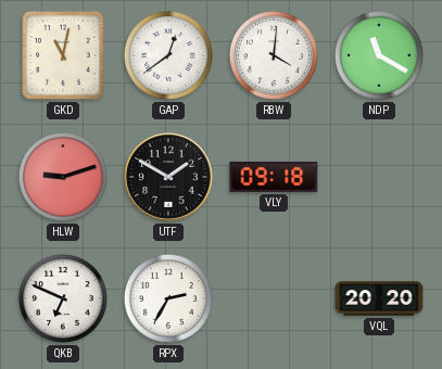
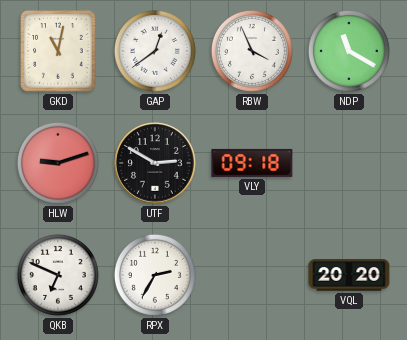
RBW: 4:01 -> 3:56
UTF: 1:50 -> 2:50
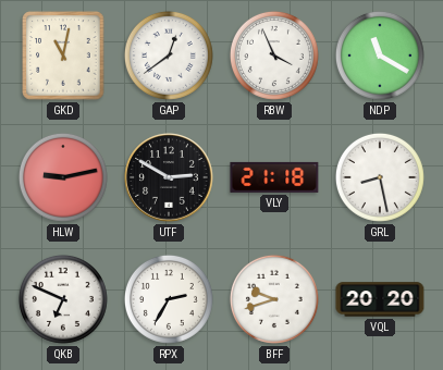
HLW: 9:12 -> 9:13
VLY: 09:18 -> 21:18
GRL: none -> 8:28
BFF: none -> 9:42
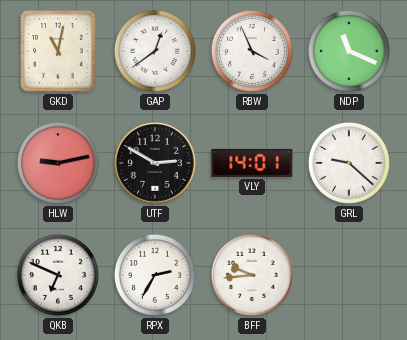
NDP: 11:20 -> 11:19
VLY: 21:18 -> 14:01
GRL: 8:28 -> 9:22
BFF: 9:42 -> 9:44
VQL: 20:20 -> none
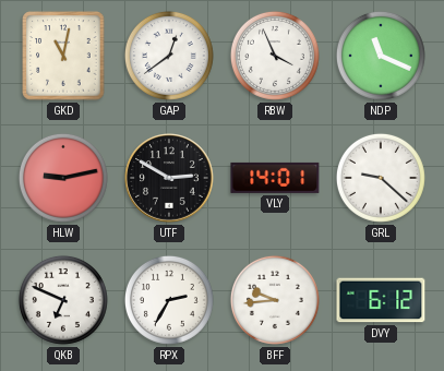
DVY: none -> 6:12
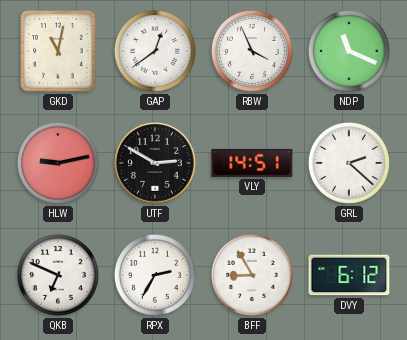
VLY: 14:01 -> 14:51
GRL: 9:22 -> 2:22
BFF: 9:44 -> 8:55
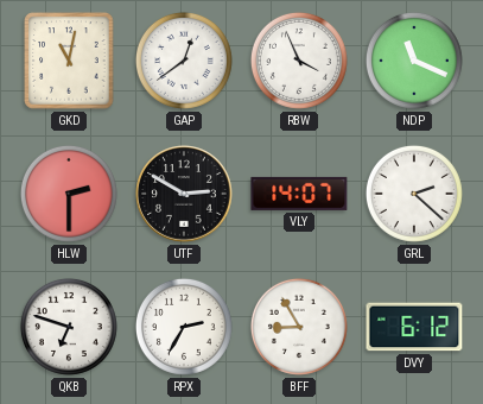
HLW: 9:13 -> 2:30
VLY: 14:51 -> 14:07
QKB: 6:49 -> 6:48
